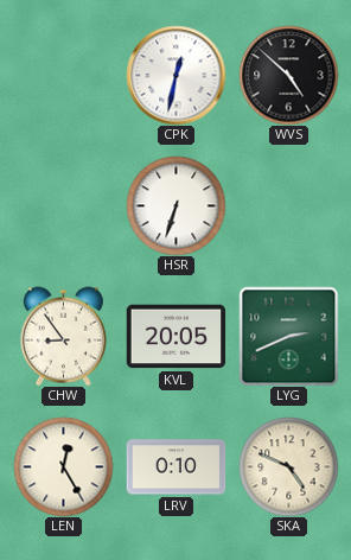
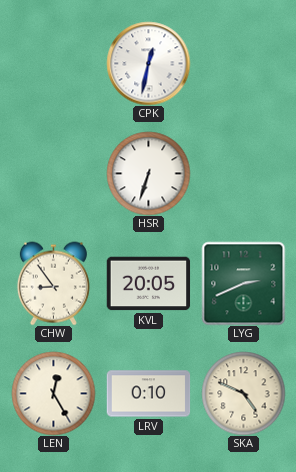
WVS: 4:52 -> none
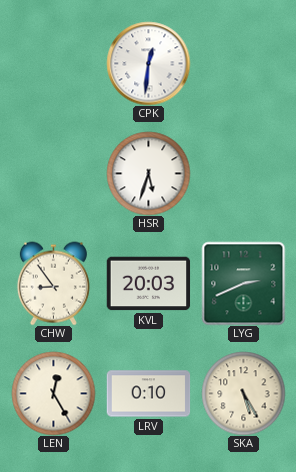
CPK: 12:32 -> 12:31
HSR: 6:33 -> 5:33
KVL: 20:05 -> 20:03
SKA: 4:49 -> 5:25
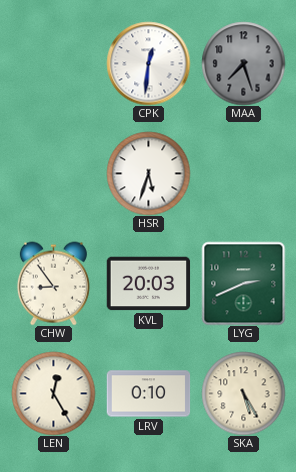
MAA: none -> 7:27
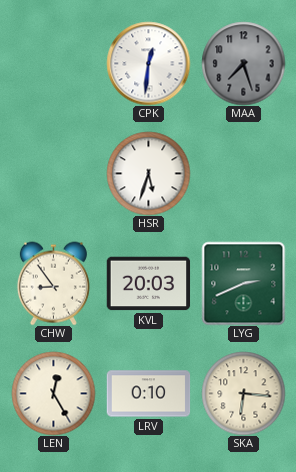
SKA: 5:25 -> 6:16
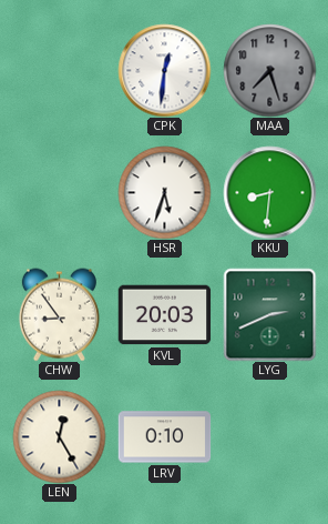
KKU: none -> 8:31
SKA: 6:16 -> none
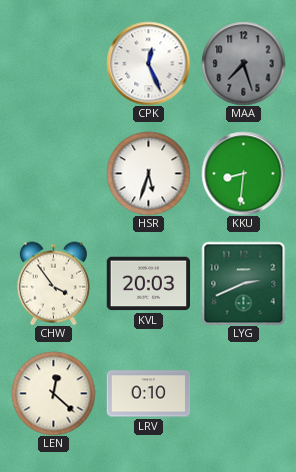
CPK: 12:31 -> 12:26
CHW: 8:54 -> 3:54
LEN: 12:25 -> 12:22
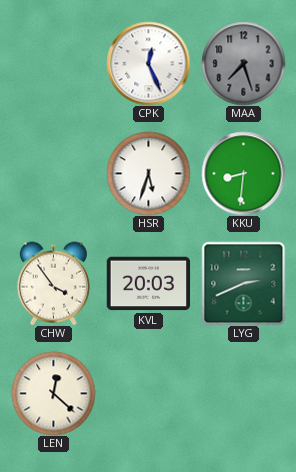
LRV: 0:10 -> none
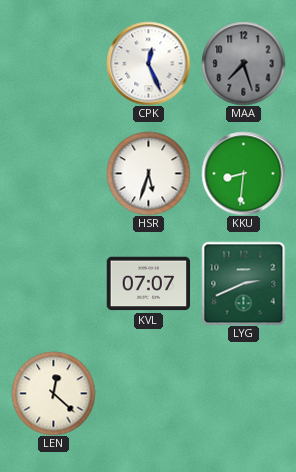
CHW: 3:54 -> none
KVL: 20:03 -> 07:07
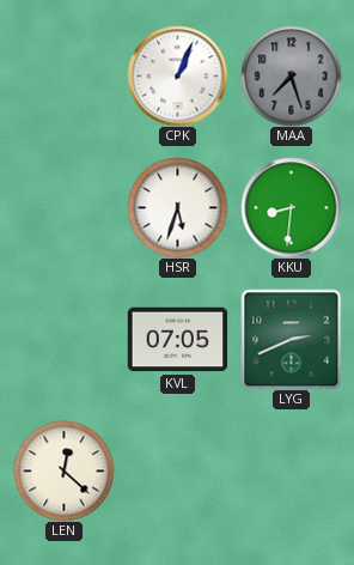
CPK: 12:26 -> 1:04
KVL: 07:07 -> 07:05
